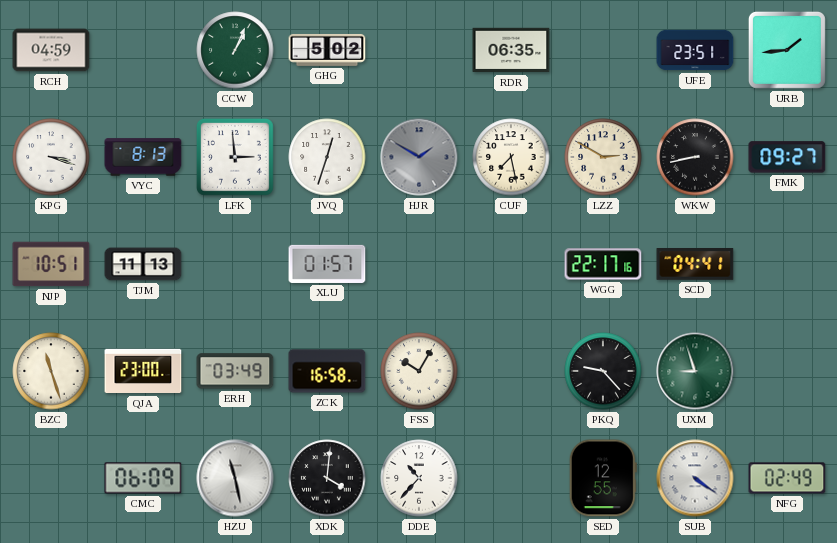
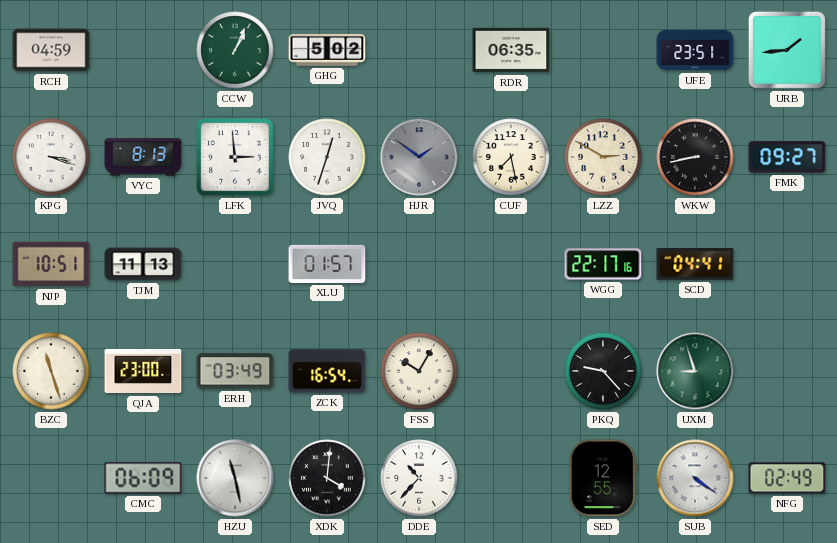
HJR: 1:50 -> 1:51
ZCK: 16:58 -> 16:54
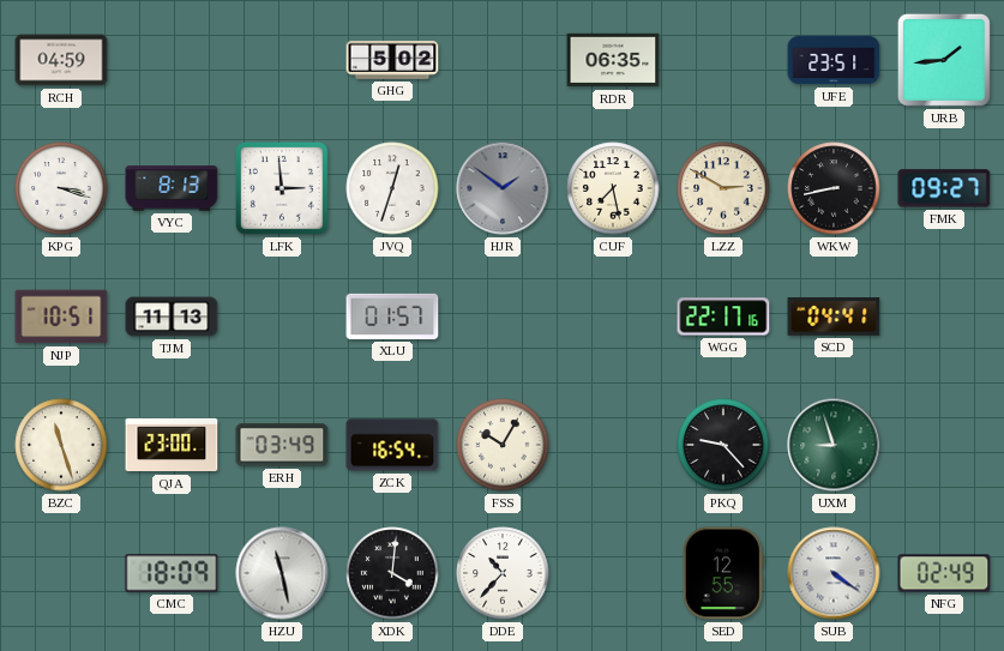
CCW: 1:04 -> none
CMC: 06:09 -> 18:09
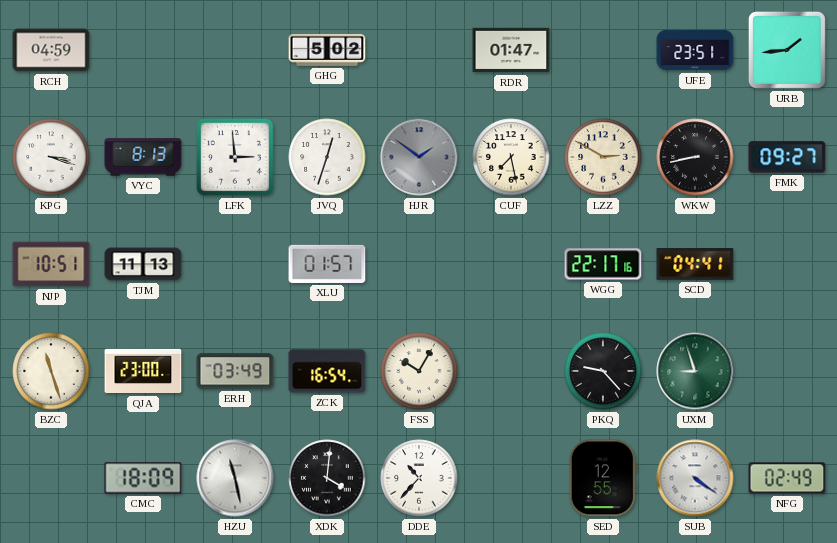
RDR: 06:35 -> 01:47
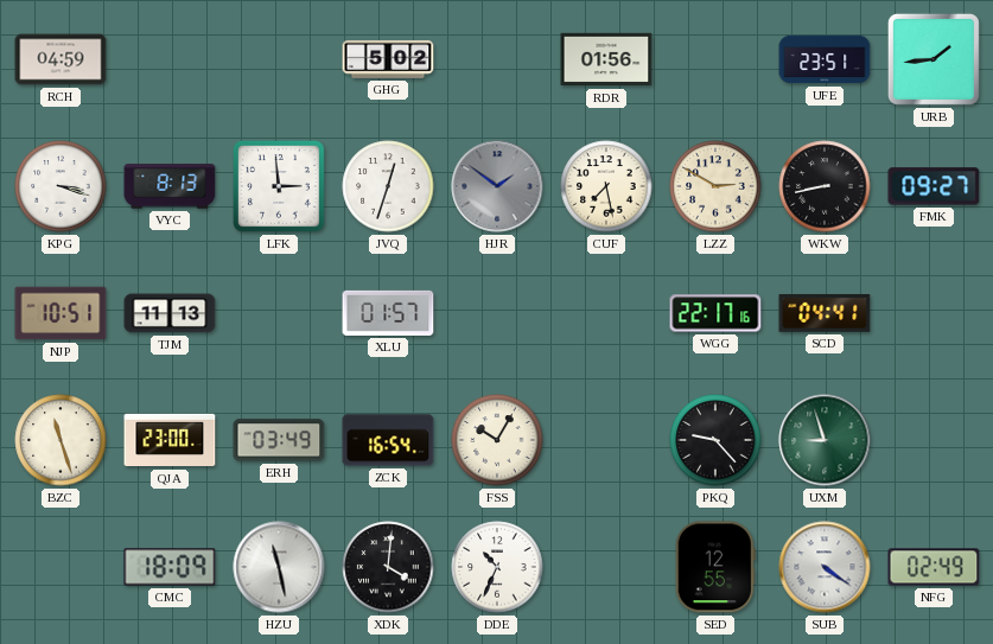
RDR: 01:47 -> 01:56
DDE: 10:37 -> 10:34
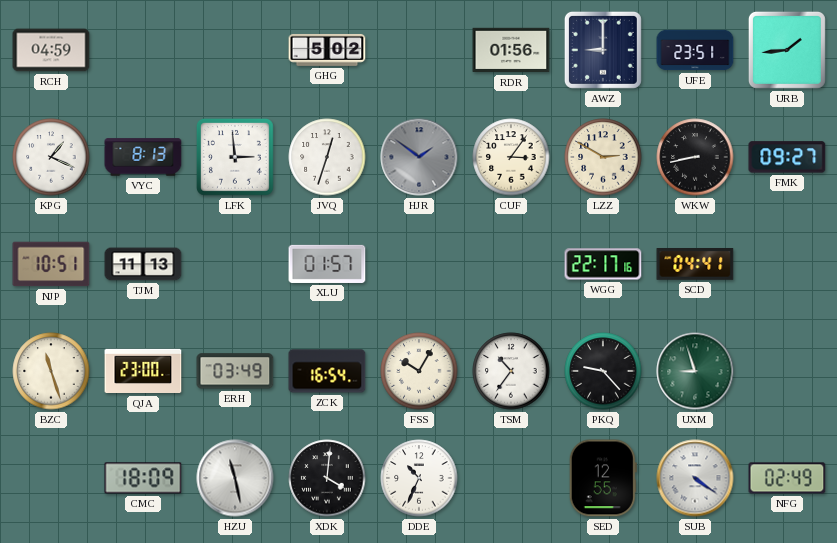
AWZ: none -> 9:00
KPG: 3:18 -> 1:19
CUF: 7:28 -> 3:06
TSM: none -> 10:36
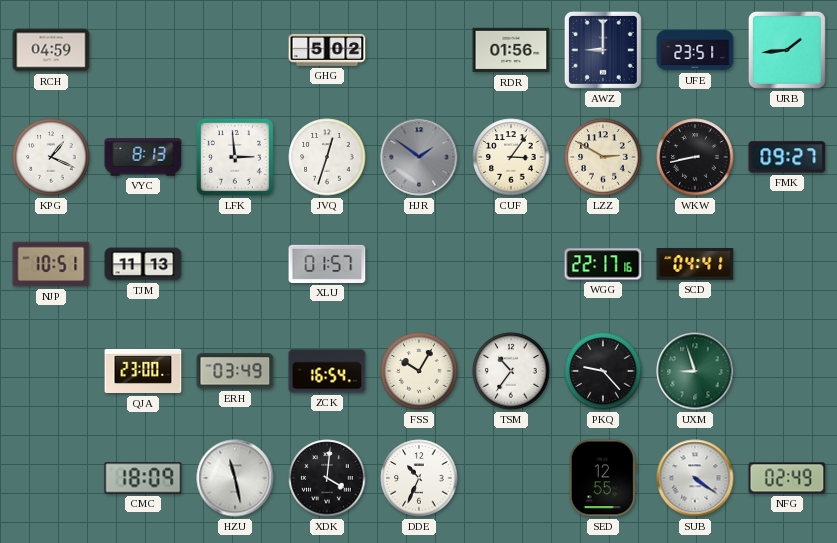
BZC: 11:27 -> none
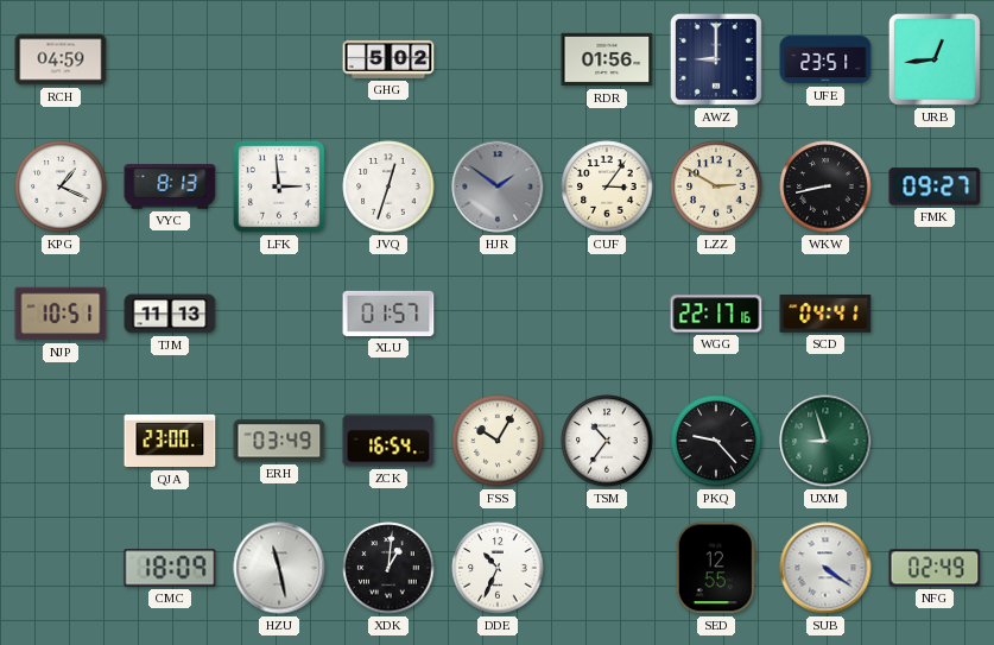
URB: 1:44 -> 12:44
XDK: 4:01 -> 1:01
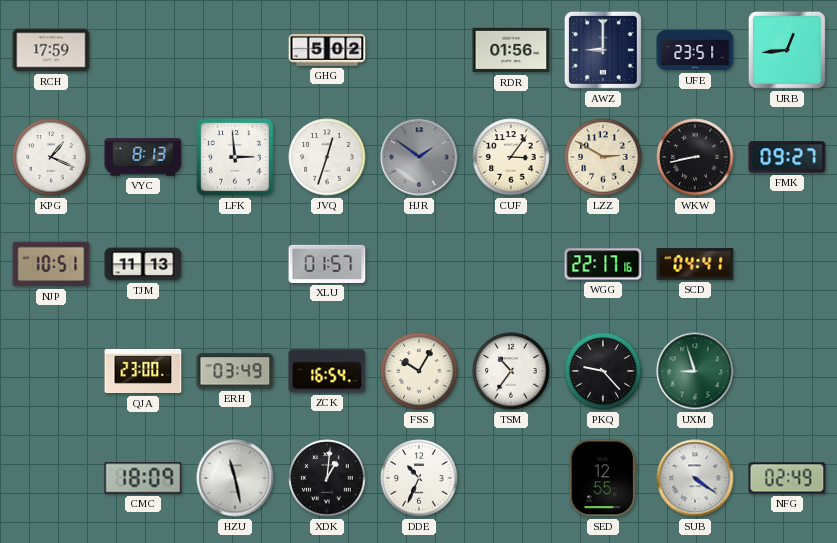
RCH: 04:59 -> 17:59
